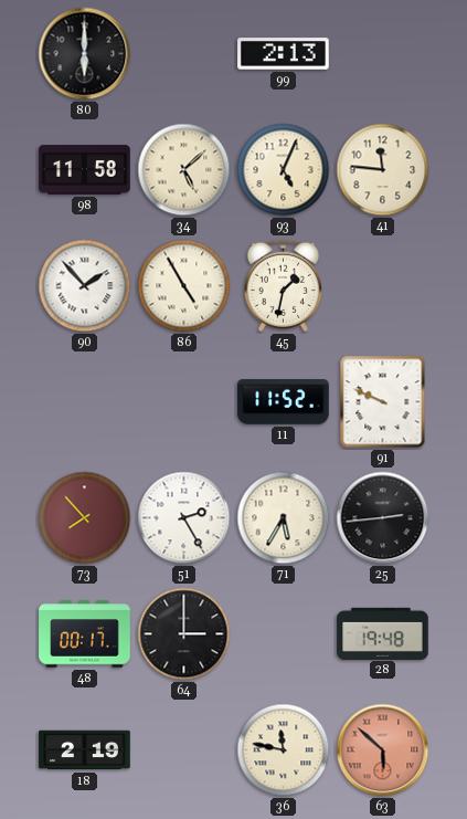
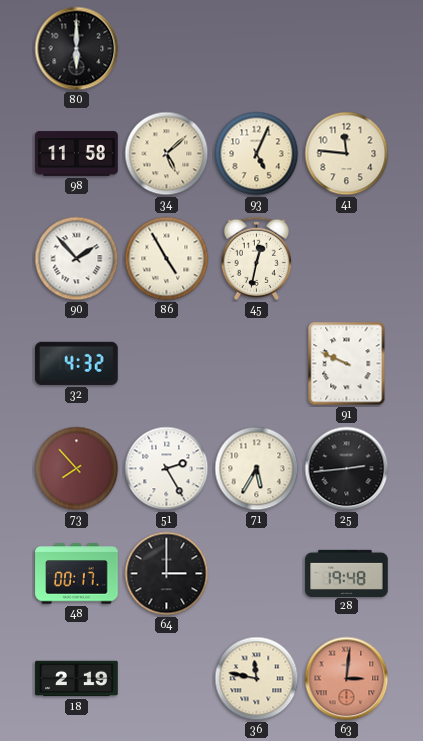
99: 2:13 -> none
45: 1:32 -> 12:32
32: none -> 4:32
11: 11:52 -> none
63: 5:52 -> 3:01
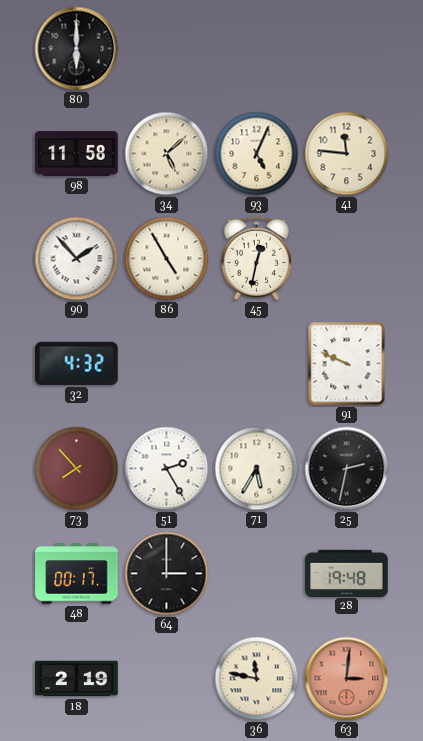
25: 2:44 -> 2:32
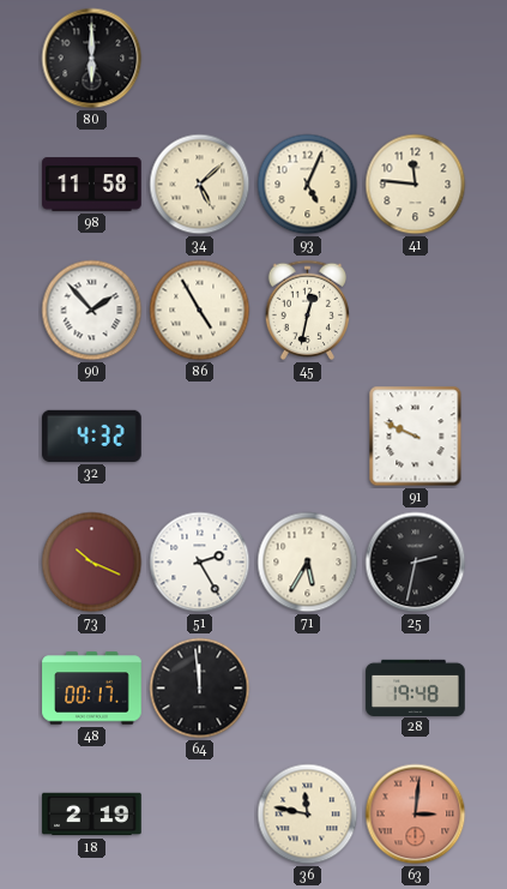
73: 7:53 -> 10:19
64: 3:00 -> 11:59
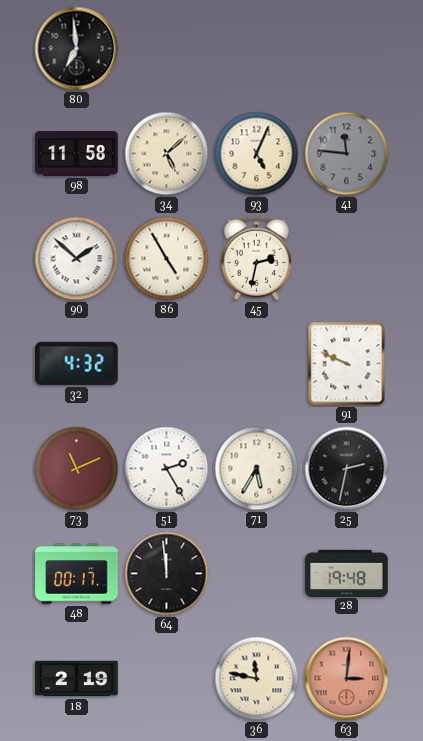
80: 6:00 -> 6:59
41 dial: cream -> grey
90: 1:53 -> 1:52
45: 12:32 -> 2:32
73: 10:19 -> 11:11
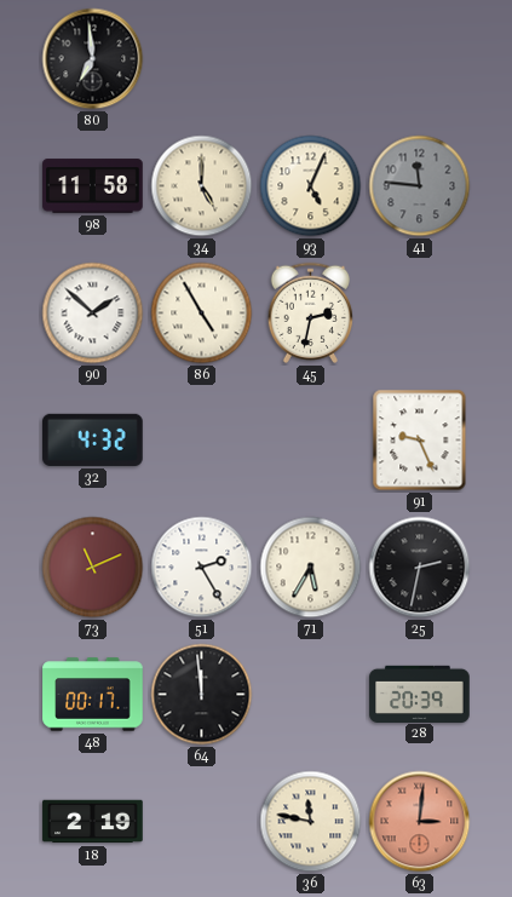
34: 5:08 -> 5:00
91: 9:49 -> 9:26
28: 19:48 -> 20:39
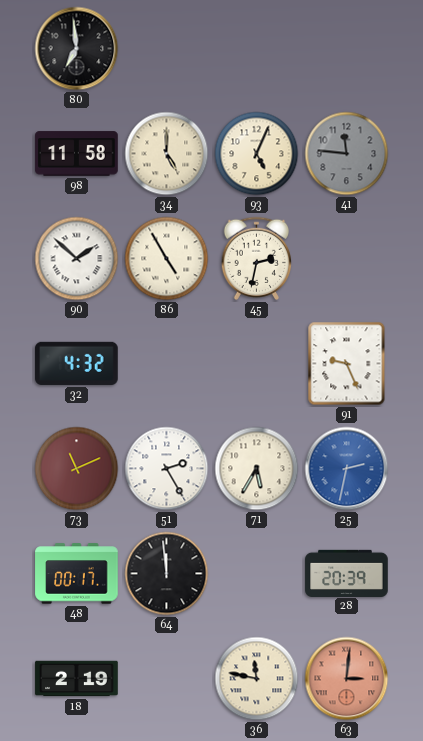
25 dial: black -> blue
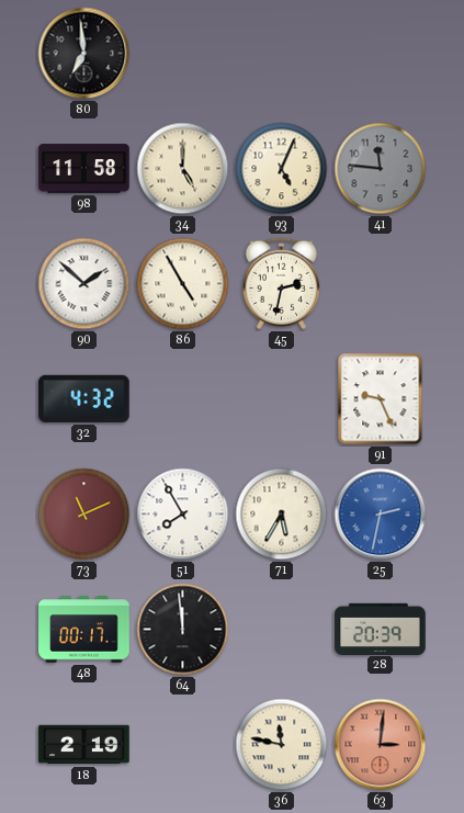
51: 2:25 -> 7:55
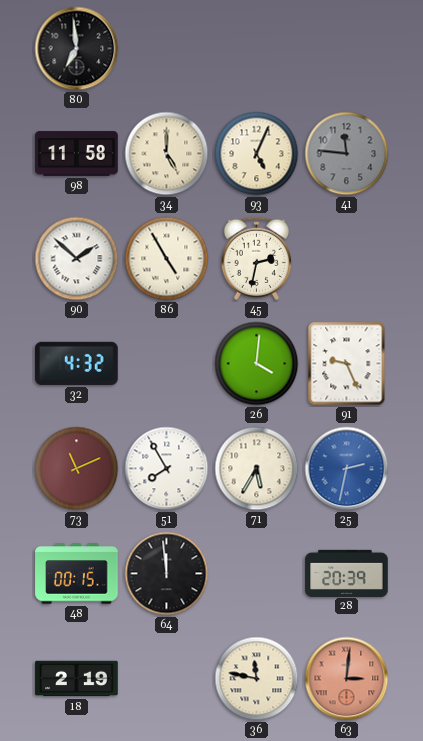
26: none -> 4:01
48: 00:17 -> 00:15
